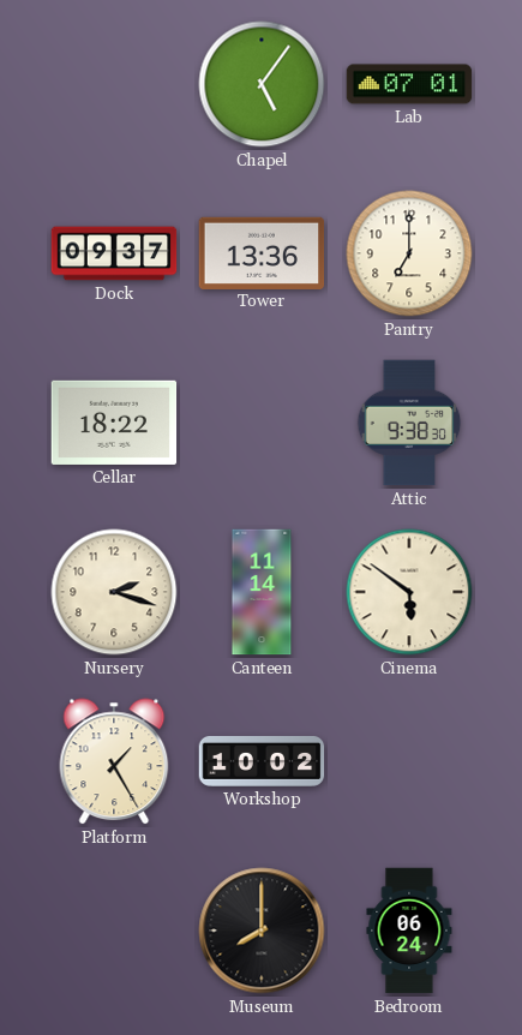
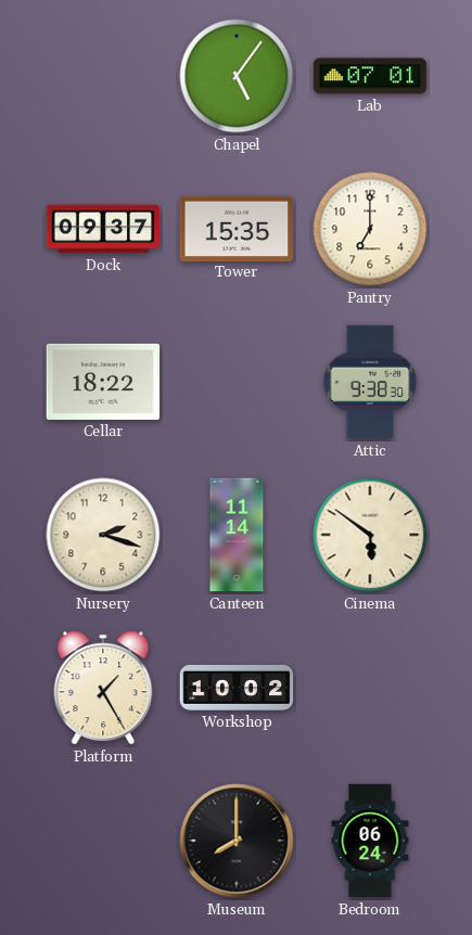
Tower: 13:36 -> 15:35
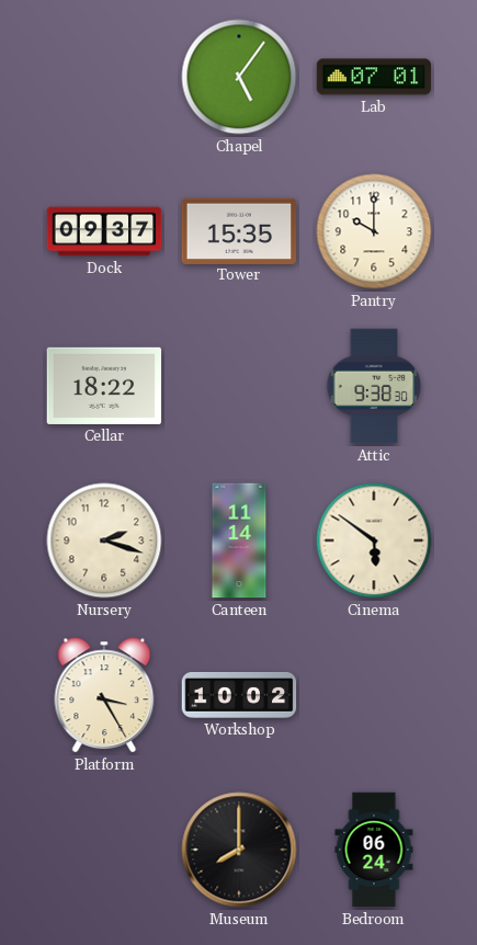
Pantry: 7:00 -> 10:00
Platform: 1:25 -> 3:25
